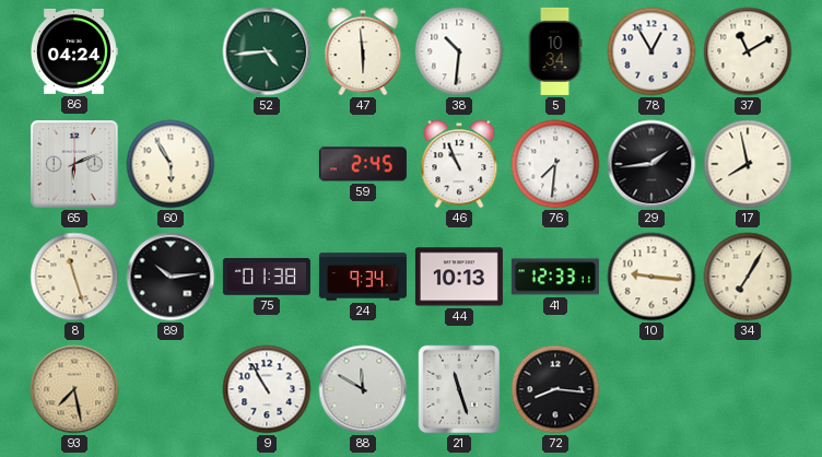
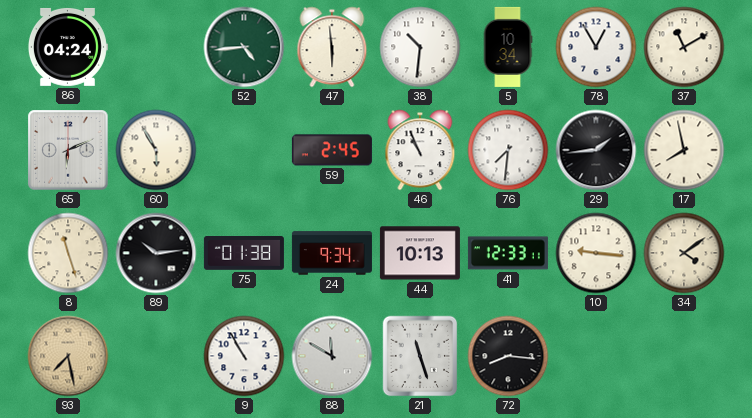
34: 7:05 -> 4:09
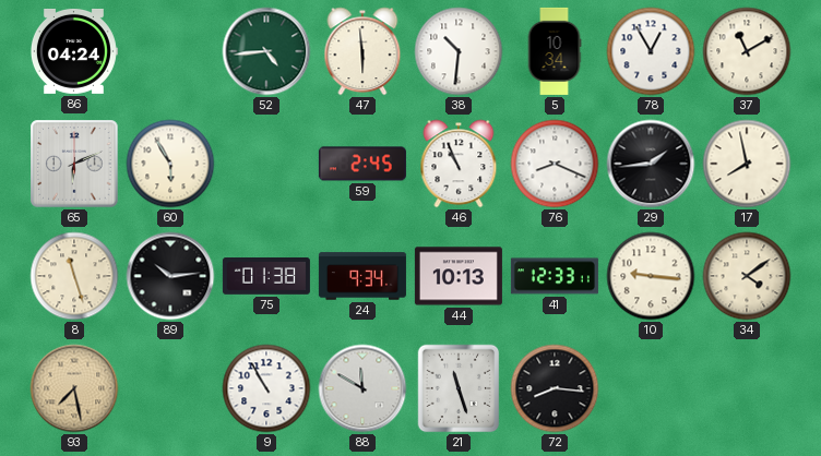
76: 7:31 -> 8:19
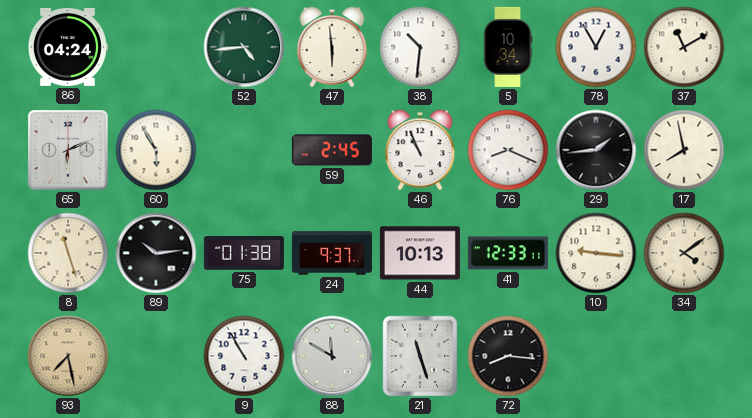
24: 9:34 -> 9:37
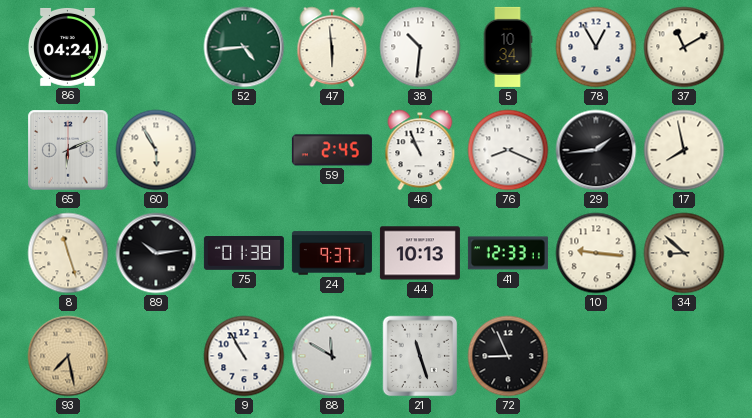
34: 4:09 -> 8:52
72: 8:16 -> 8:56
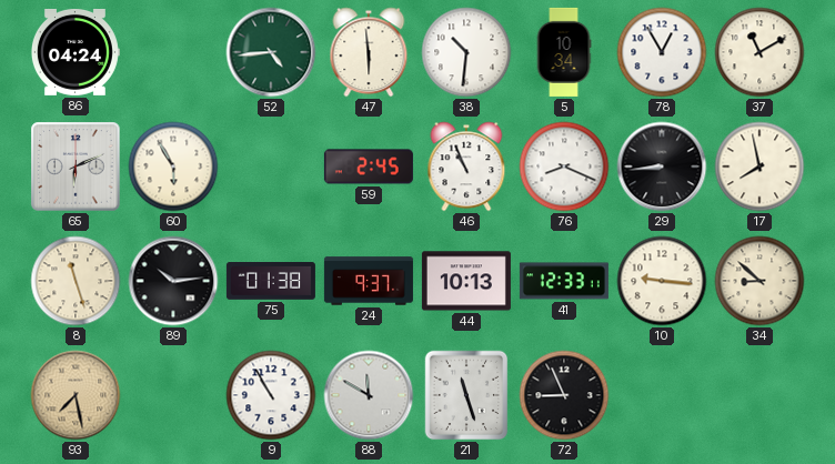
29: 1:44 -> 8:44
